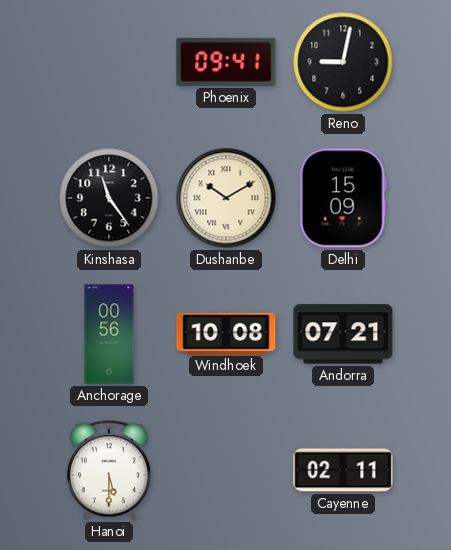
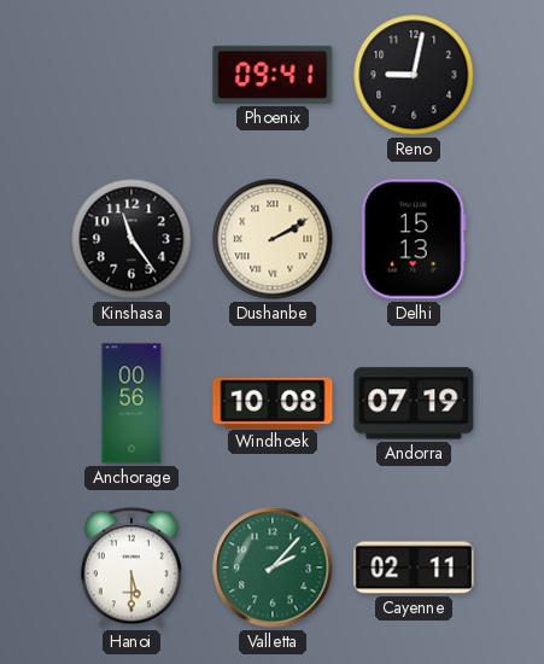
Dushanbe: 10:10 -> 2:10
Delhi: 15:09 -> 15:13
Andorra: 07:21 -> 07:19
Valletta: none -> 2:07
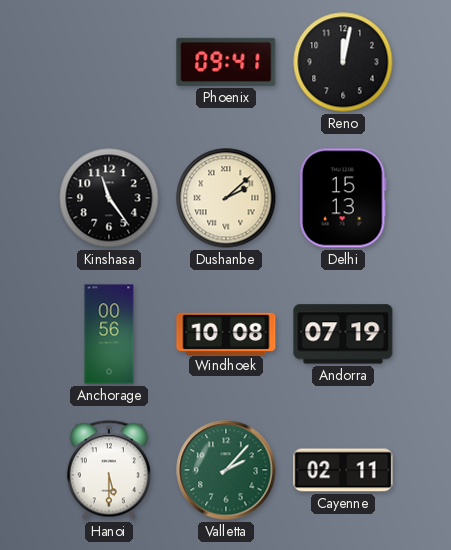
Reno: 9:02 -> 12:02
Dushanbe: 2:10 -> 2:08
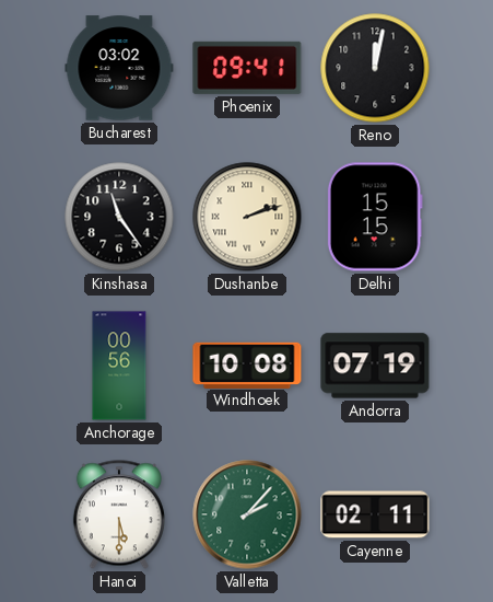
Bucharest: none -> 03:02
Dushanbe: 2:08 -> 2:12
Delhi: 15:13 -> 15:15
